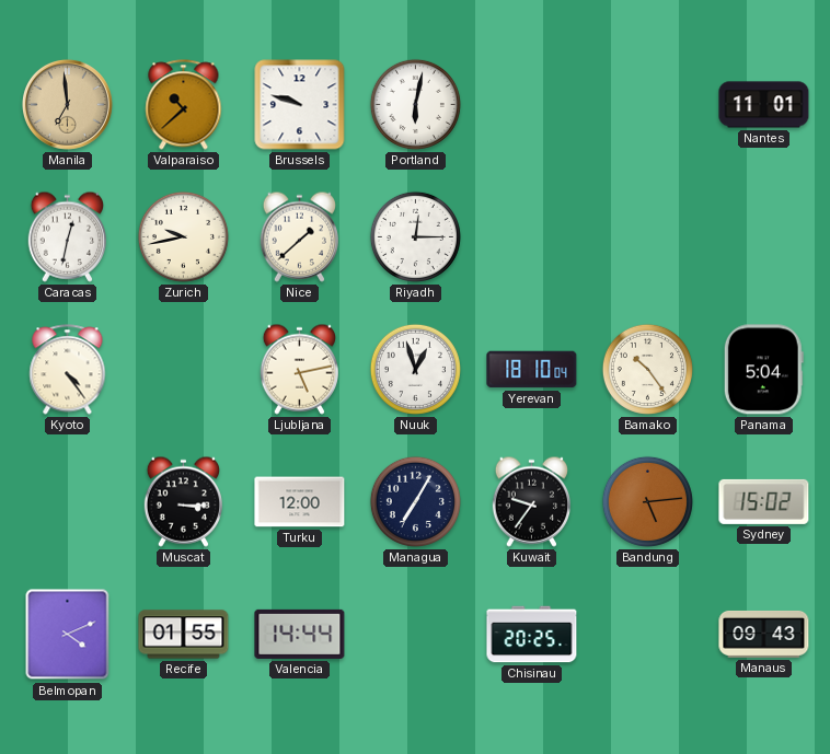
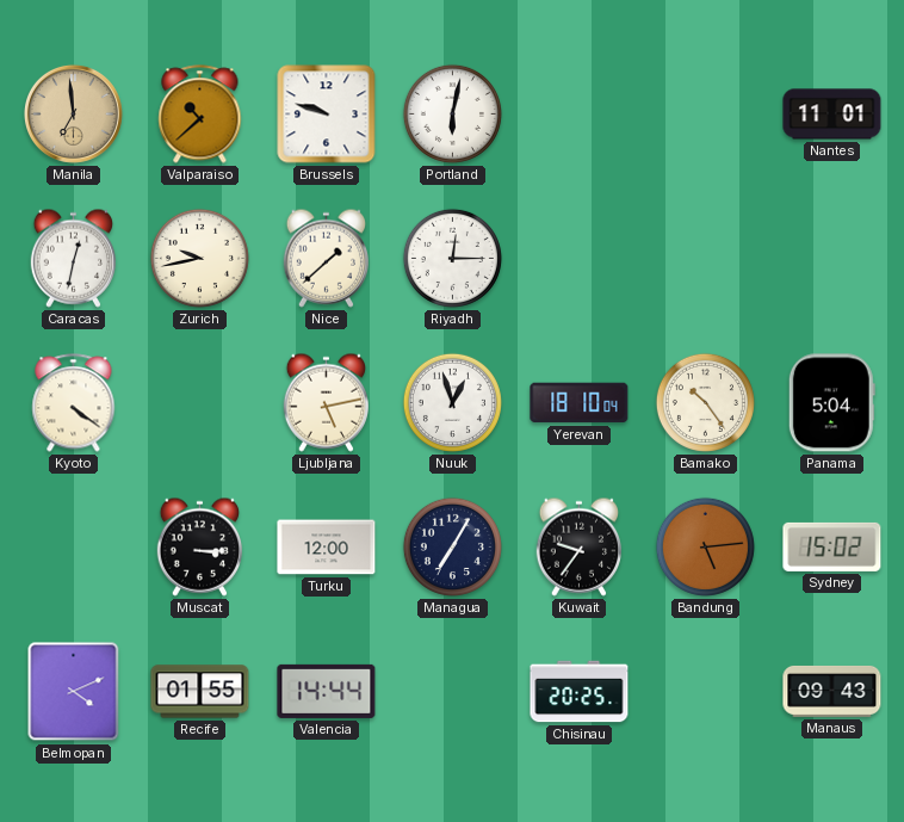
Kyoto: 4:24 -> 4:21
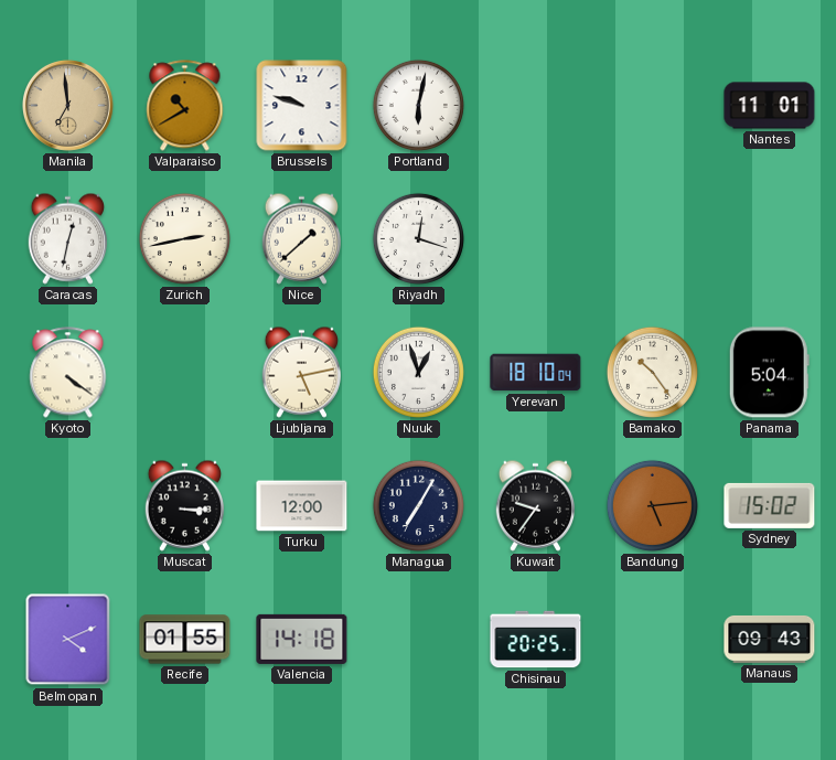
Valparaiso: 10:38 -> 10:40
Zurich: 9:43 -> 2:43
Riyadh: 12:15 -> 12:18
Valencia: 14:44 -> 14:18
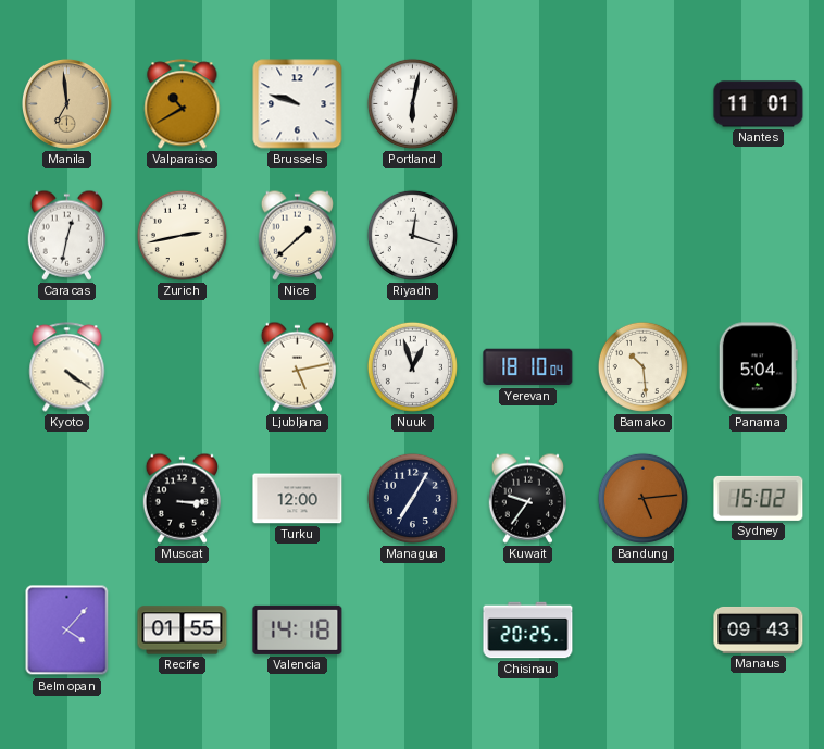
Bamako: 10:24 -> 10:29
Belmopan: 4:11 -> 4:07
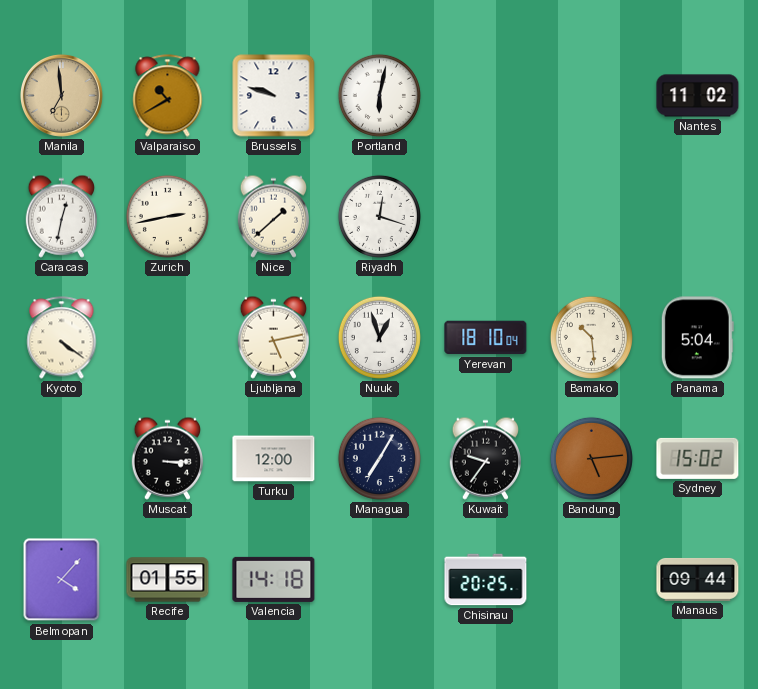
Nantes: 11:01 -> 11:02
Manaus: 09:43 -> 09:44
